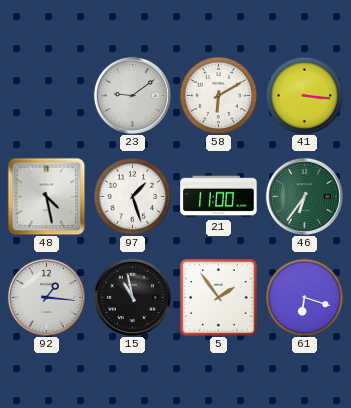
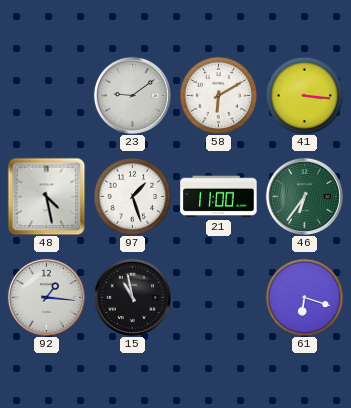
5: 1:54 -> none
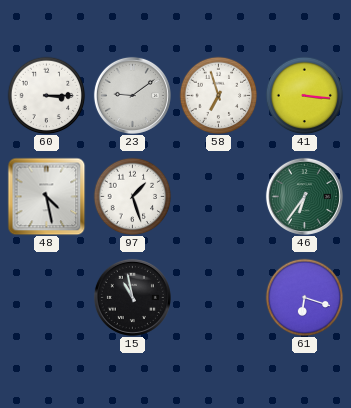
60: none -> 3:15
58: 6:10 -> 6:57
21: 11:00 -> none
92: 1:16 -> none
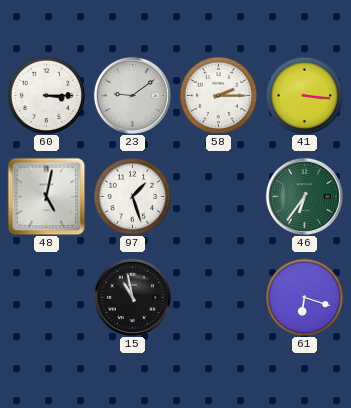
58: 6:57 -> 2:15
48: 4:28 -> 5:02
